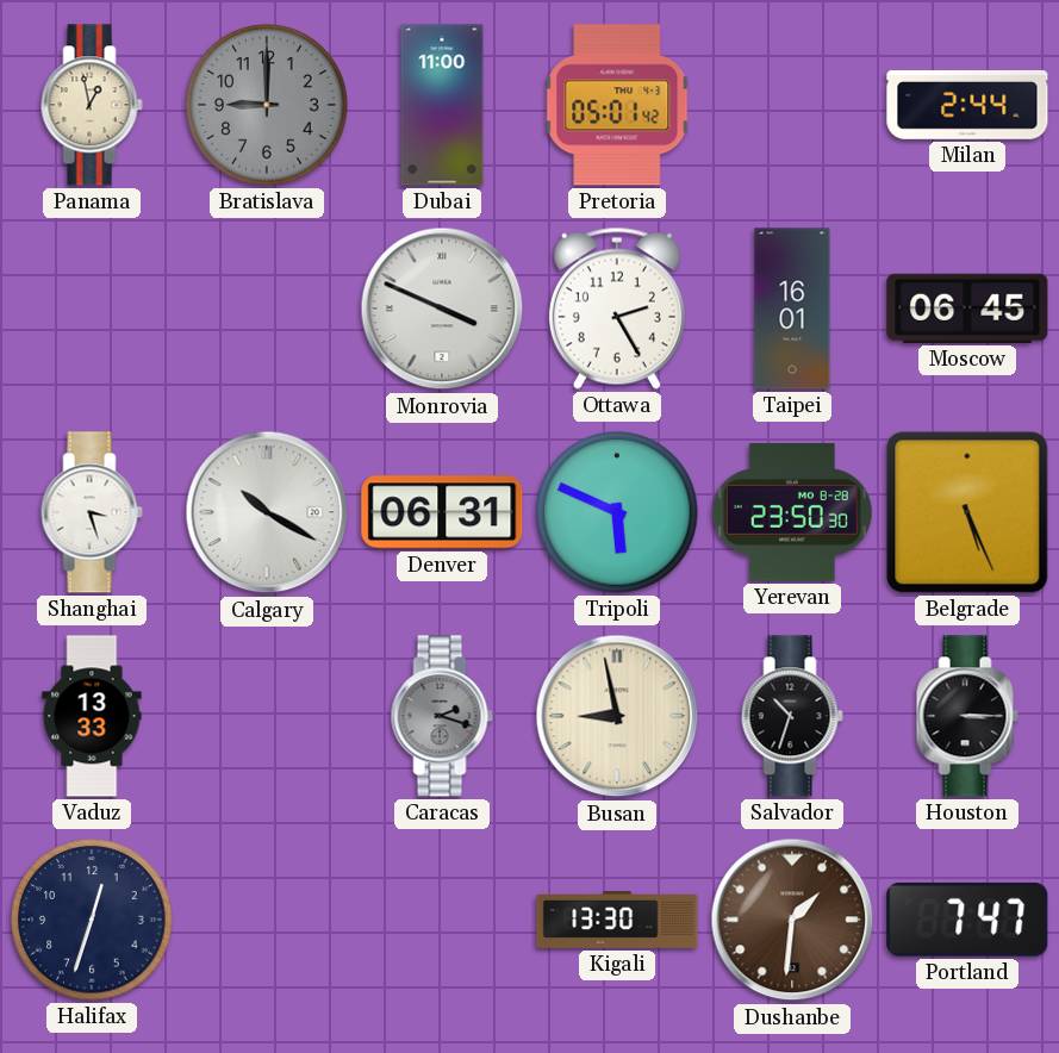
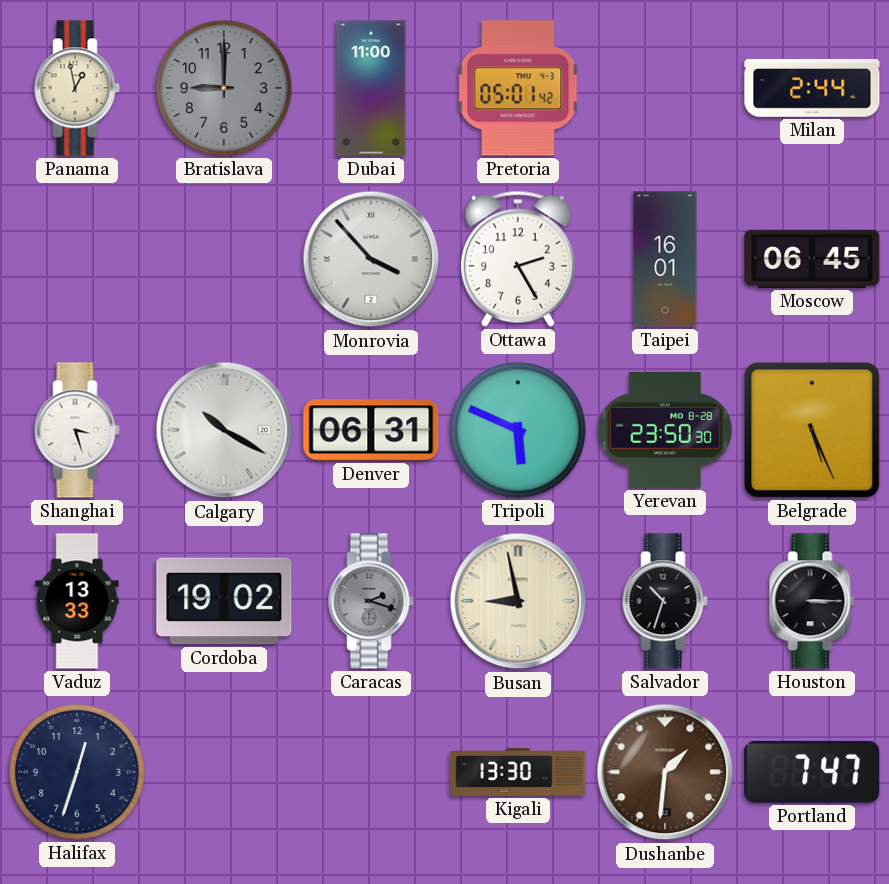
Monrovia: 3:49 -> 3:53
Cordoba: none -> 19:02
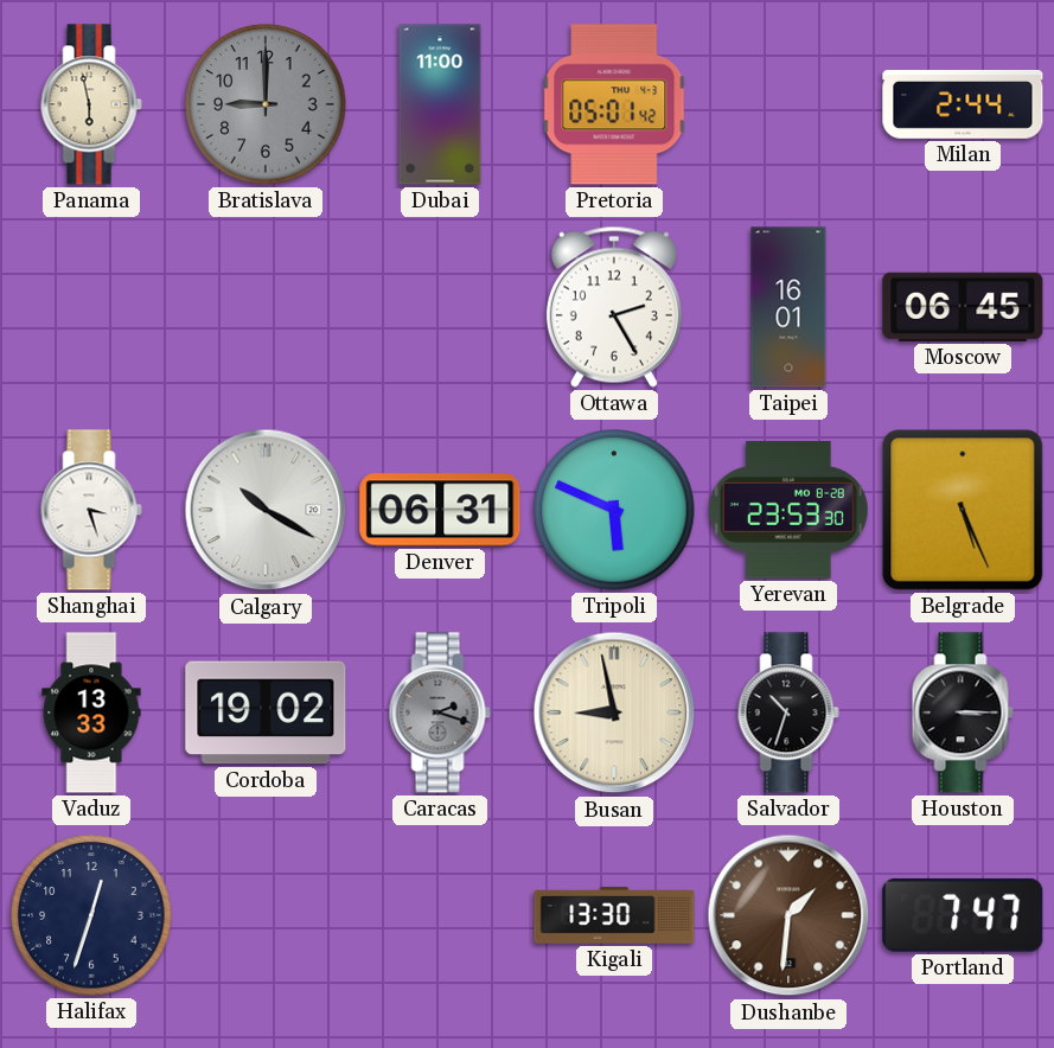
Panama: 12:58 -> 5:58
Monrovia: 3:53 -> none
Yerevan: 23:50 -> 23:53
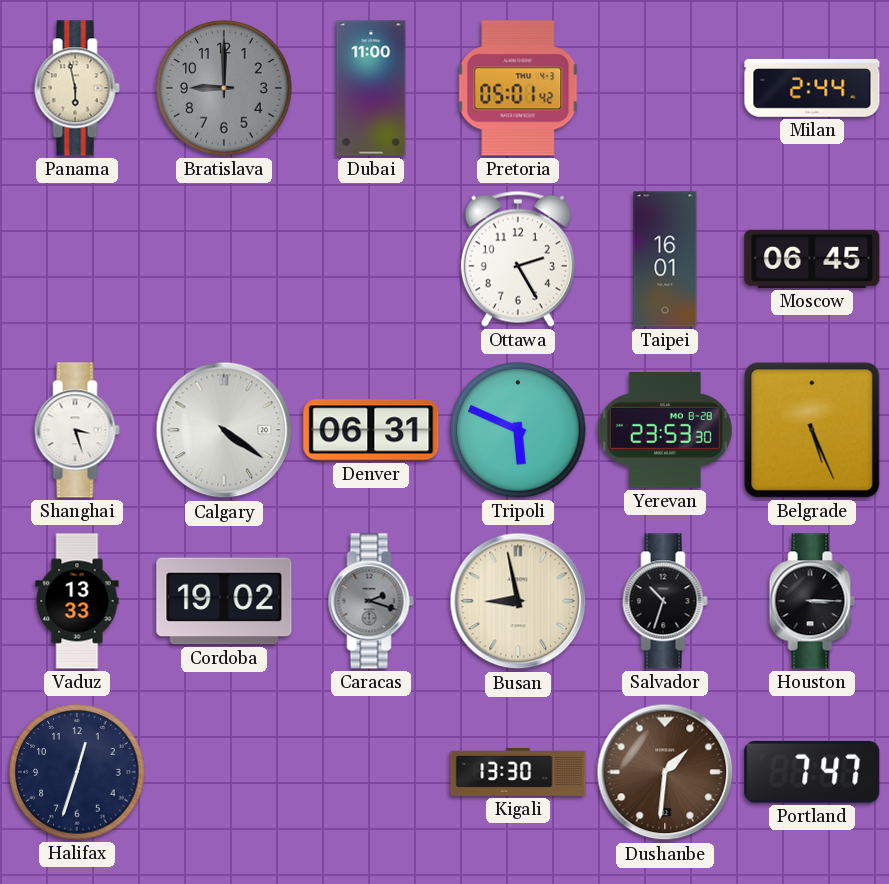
Calgary: 10:20 -> 4:21
